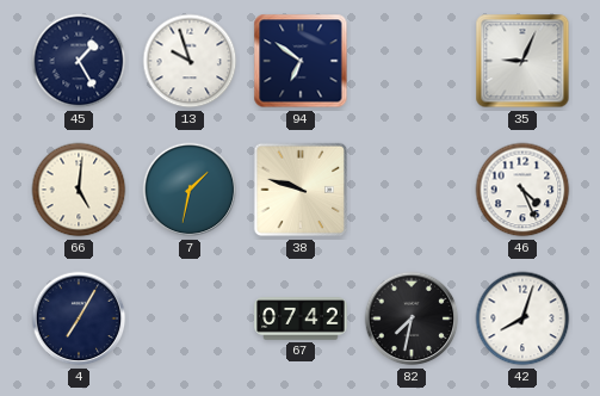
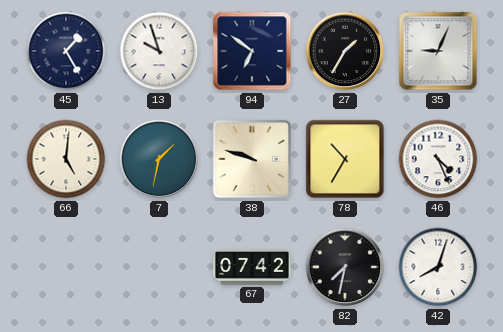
27: none -> 1:35
78: none -> 10:35
4: 7:05 -> none
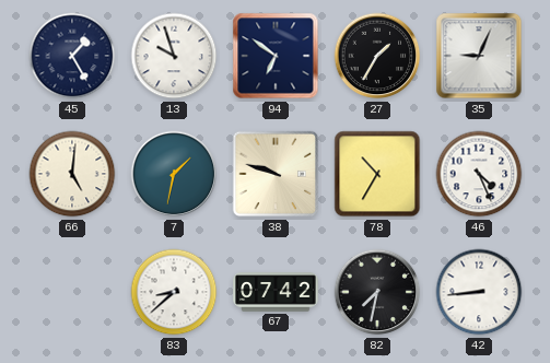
83: none -> 8:38
42: 8:03 -> 8:44
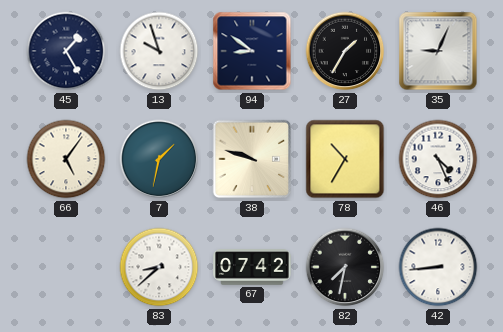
94: 6:51 -> 8:51
66: 5:01 -> 5:06
